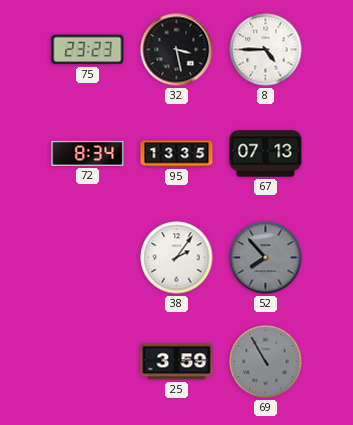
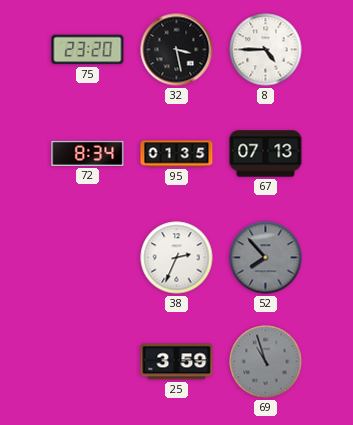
75: 23:23 -> 23:20
95: 13:35 -> 01:35
38: 2:06 -> 2:34
69: 10:55 -> 10:57
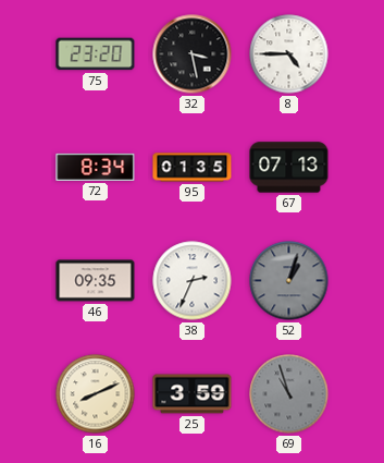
46: none -> 09:35
52: 7:53 -> 1:03
16: none -> 8:11
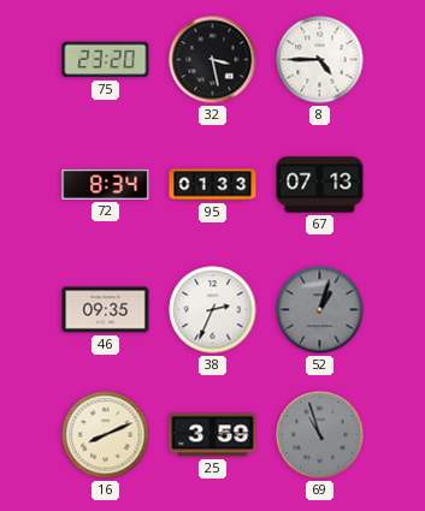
95: 01:35 -> 01:33
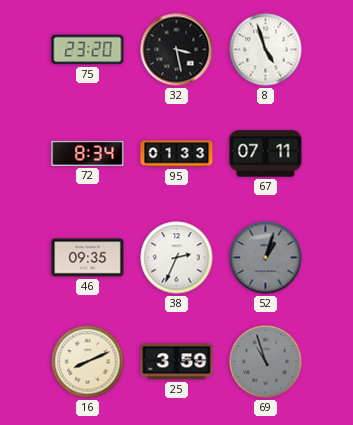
8: 4:45 -> 4:57
67: 07:13 -> 07:11
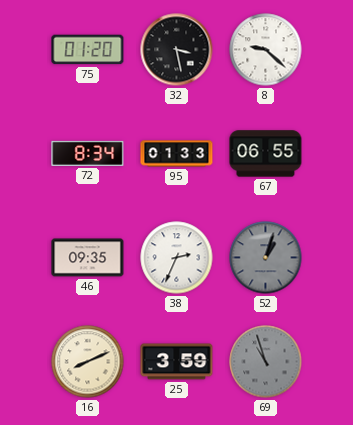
75: 23:20 -> 01:20
8: 4:57 -> 9:22
67: 07:11 -> 06:55
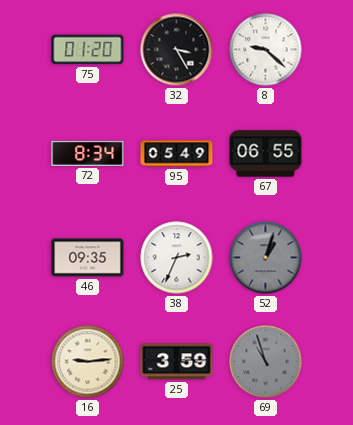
32: 3:28 -> 3:25
95: 01:33 -> 05:49
16: 8:11 -> 9:14
